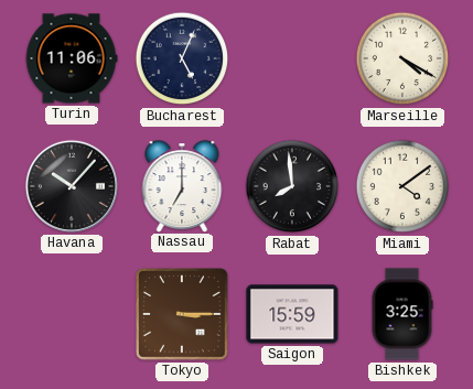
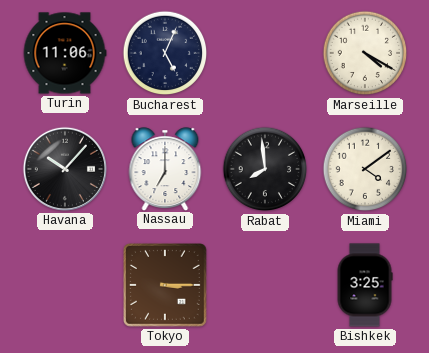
Saigon: 15:59 -> none
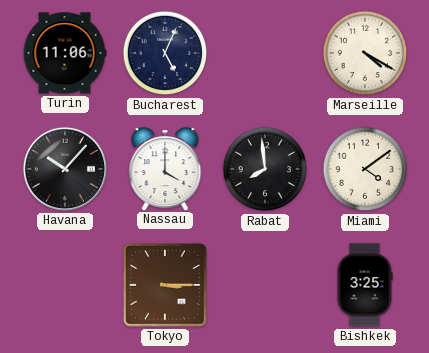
Nassau: 7:00 -> 4:00
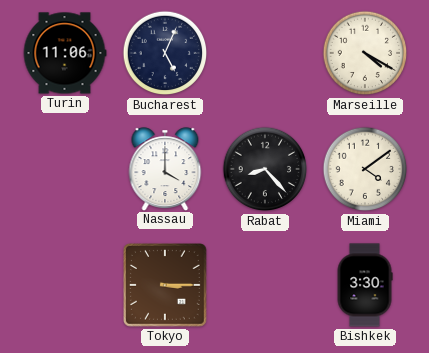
Havana: 10:07 -> none
Rabat: 7:59 -> 8:23
Bishkek: 3:25 -> 3:30
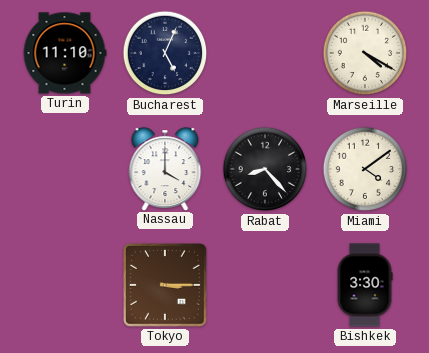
Turin: 11:06 -> 11:10
